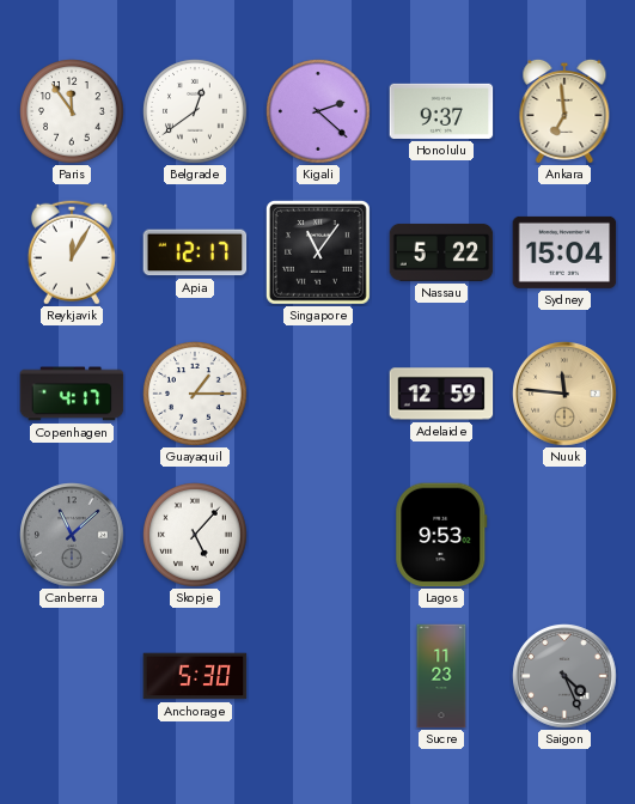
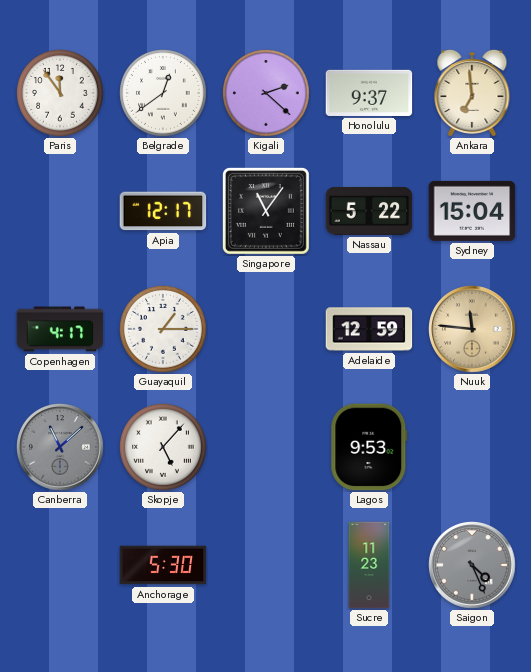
Reykjavik: 12:05 -> none
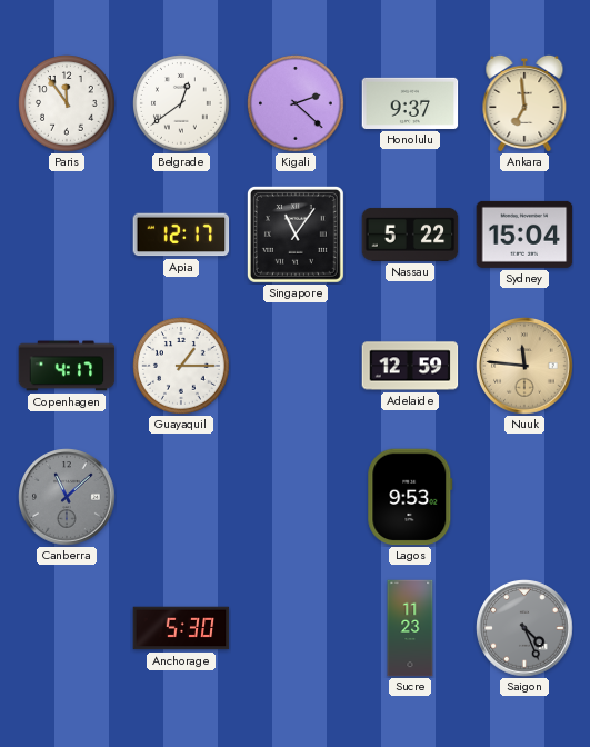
Skopje: 5:07 -> none
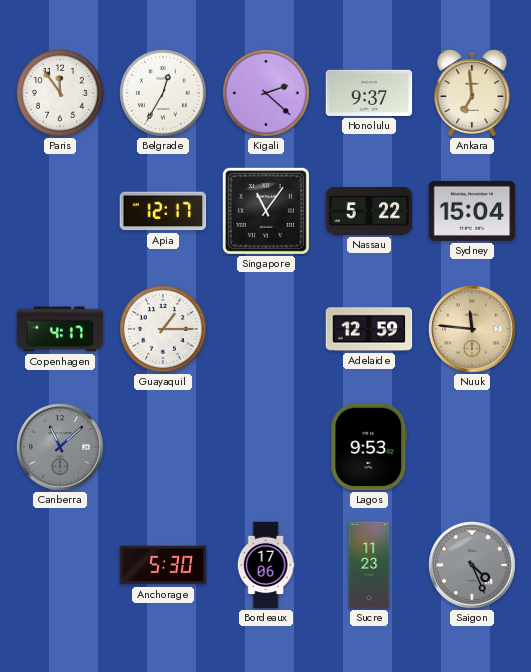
Belgrade: 12:39 -> 12:35
Bordeaux: none -> 17:06
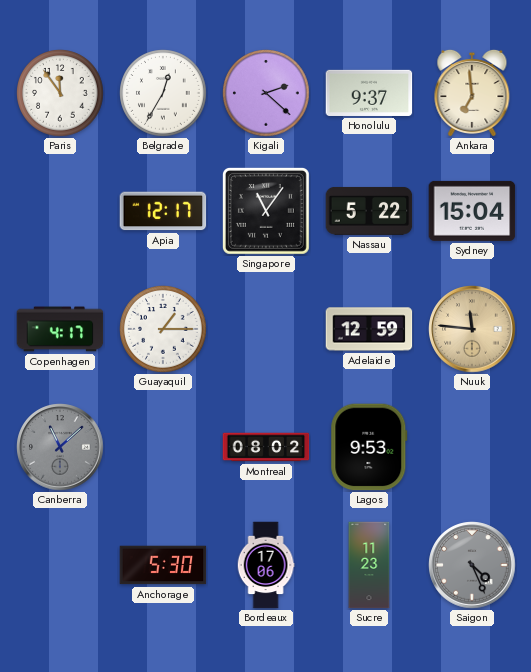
Montreal: none -> 08:02
